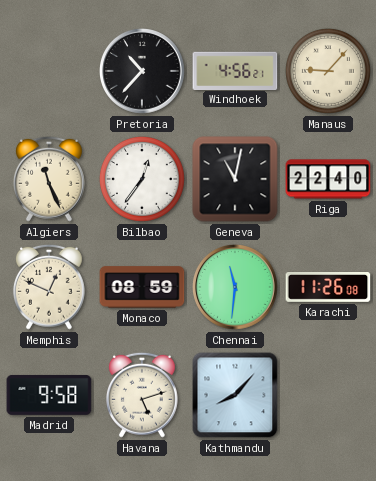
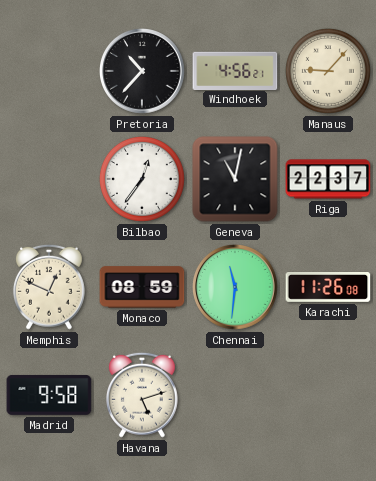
Algiers: 11:26 -> none
Riga: 22:40 -> 22:37
Kathmandu: 8:07 -> none
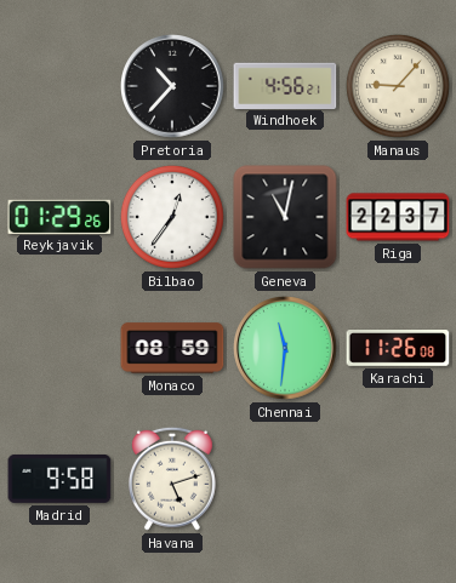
Reykjavik: none -> 01:29
Memphis: 12:49 -> none
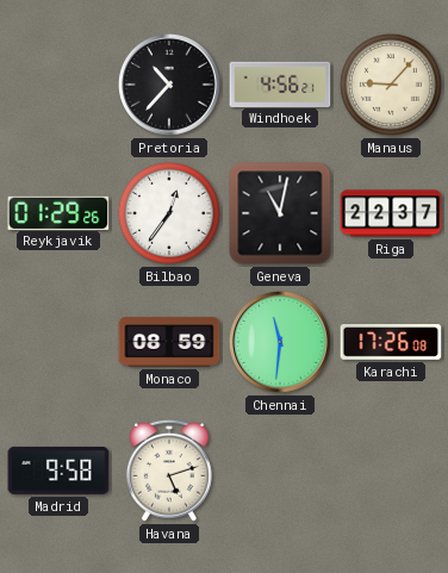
Karachi: 11:26 -> 17:26
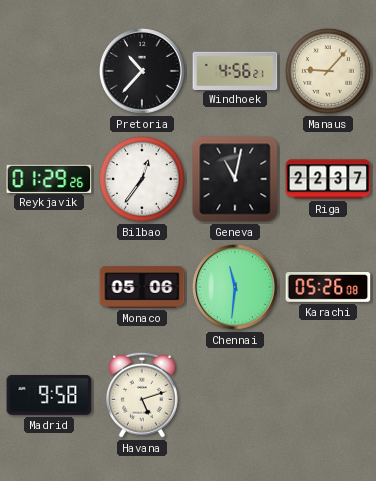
Monaco: 08:59 -> 05:06
Karachi: 17:26 -> 05:26
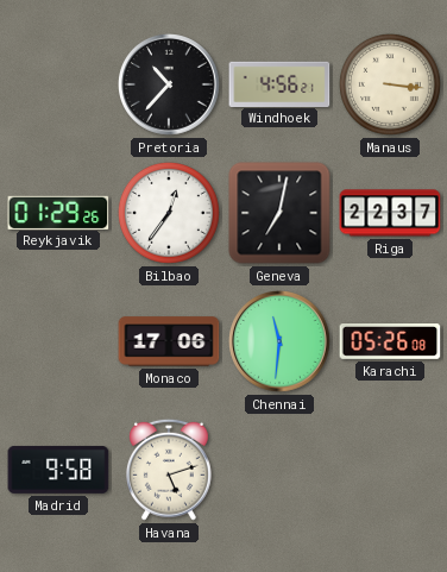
Manaus: 9:07 -> 3:16
Geneva: 11:02 -> 7:02
Monaco: 05:06 -> 17:06
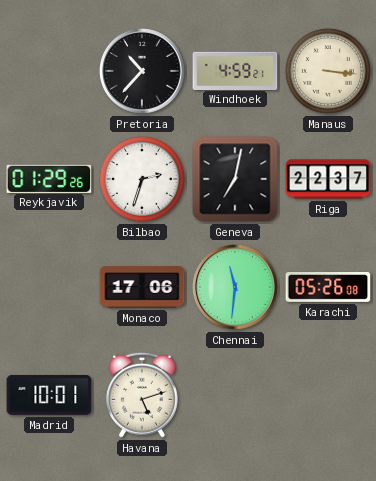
Windhoek: 4:56 -> 4:59
Bilbao: 12:36 -> 2:33
Madrid: 9:58 -> 10:01
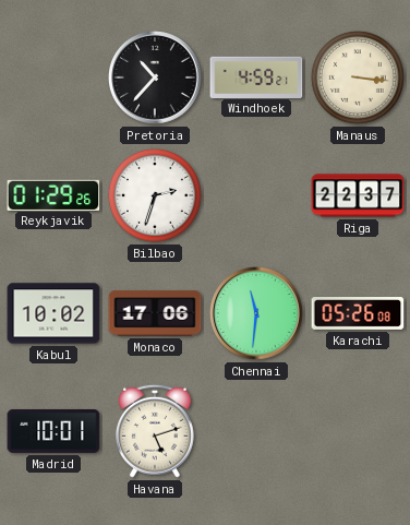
Geneva: 7:02 -> none
Kabul: none -> 10:02
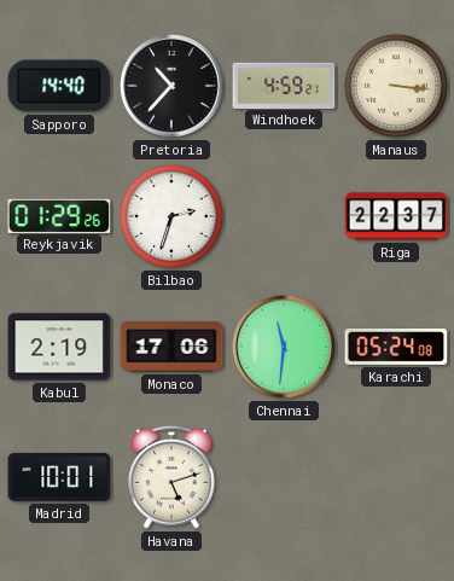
Sapporo: none -> 14:40
Kabul: 10:02 -> 2:19
Karachi: 05:26 -> 05:24
